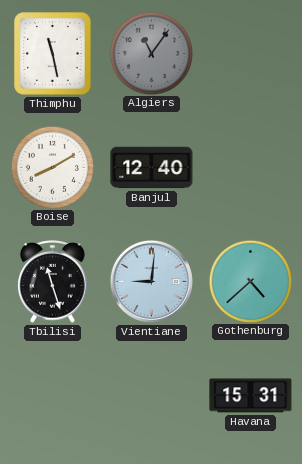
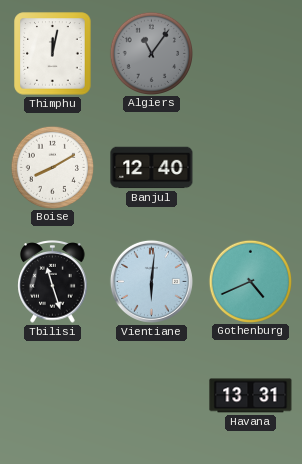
Thimphu: 11:28 -> 12:02
Vientiane: 9:01 -> 6:01
Gothenburg: 4:38 -> 4:41
Havana: 15:31 -> 13:31
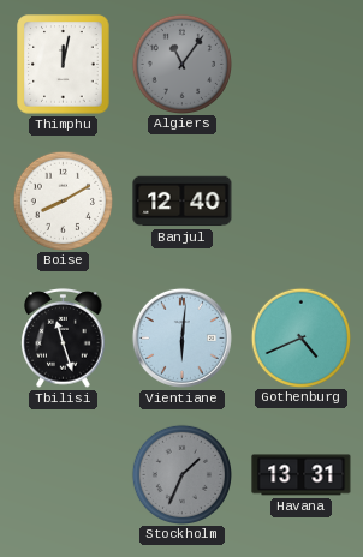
Stockholm: none -> 1:34
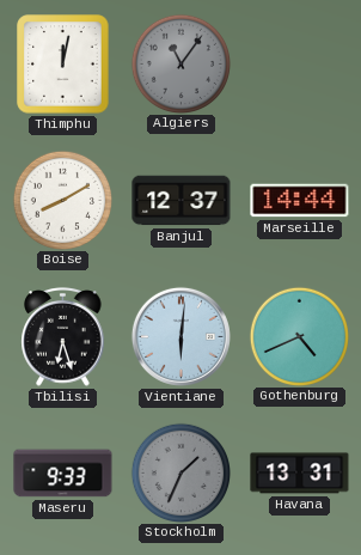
Banjul: 12:40 -> 12:37
Marseille: none -> 14:44
Tbilisi: 11:27 -> 6:27
Maseru: none -> 9:33
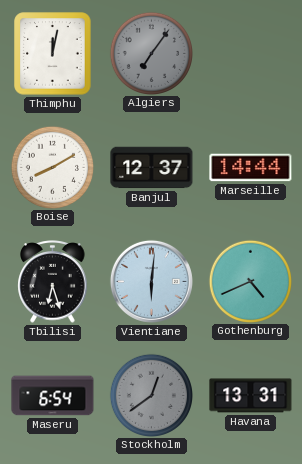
Algiers: 11:06 -> 7:06
Maseru: 9:33 -> 6:54
Stockholm: 1:34 -> 12:39
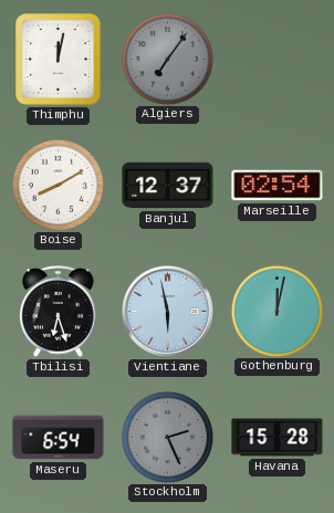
Marseille: 14:44 -> 02:54
Vientiane: 6:01 -> 5:58
Gothenburg: 4:41 -> 12:02
Stockholm: 12:39 -> 2:26
Havana: 13:31 -> 15:28
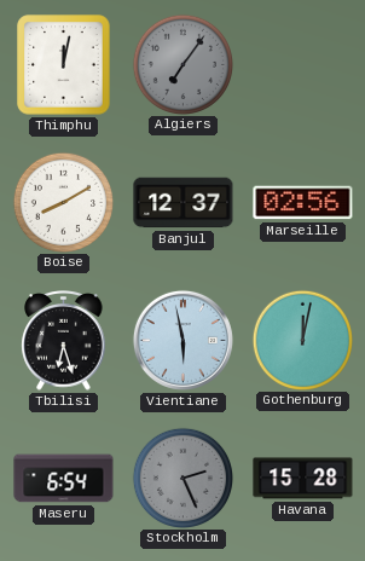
Marseille: 02:54 -> 02:56
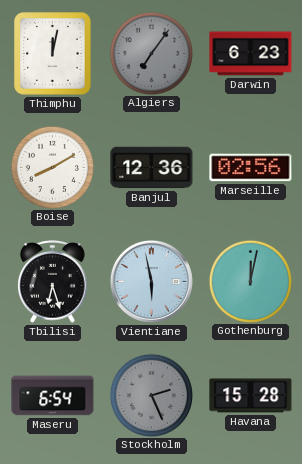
Darwin: none -> 6:23
Banjul: 12:37 -> 12:36
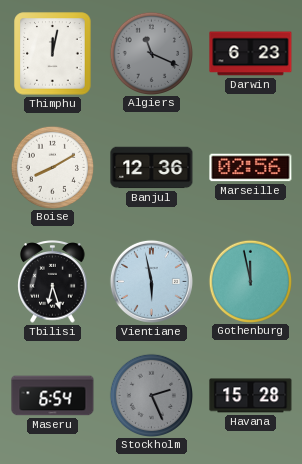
Algiers: 7:06 -> 11:19
Gothenburg: 12:02 -> 11:58
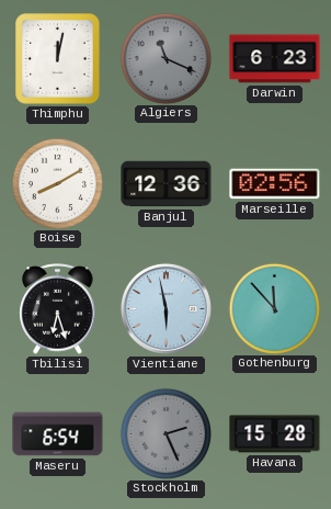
Gothenburg: 11:58 -> 11:53
